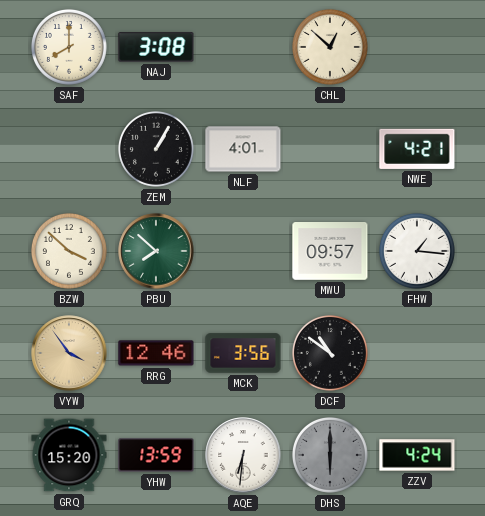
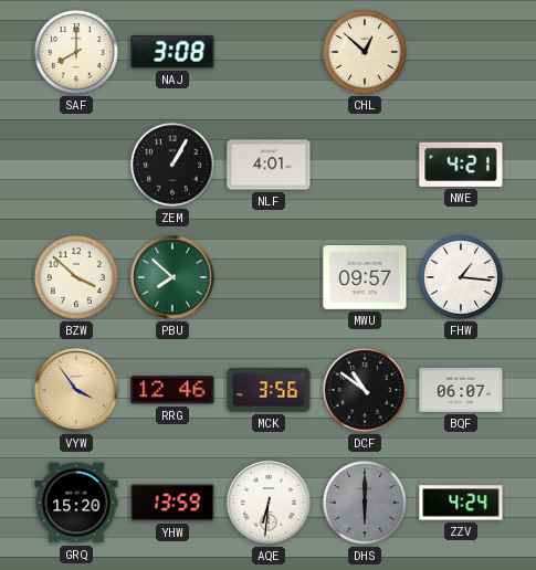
BQF: none -> 06:07
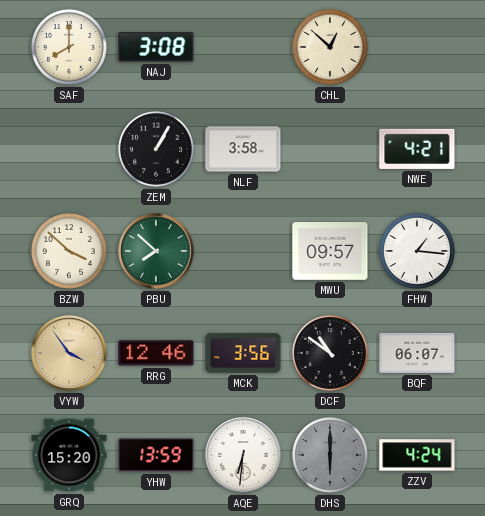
NLF: 4:01 -> 3:58
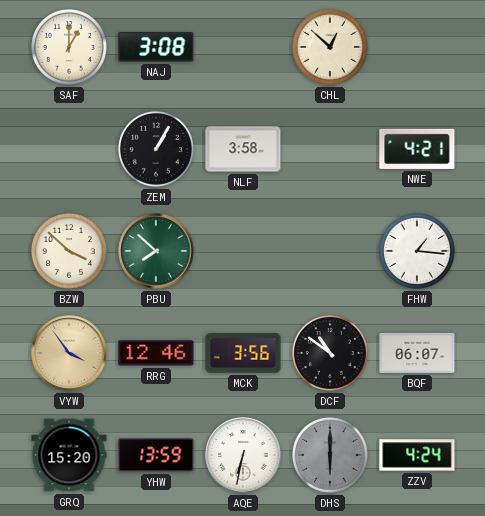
SAF: 8:00 -> 1:00
MWU: 09:57 -> none
AQE: 6:31 -> 6:32
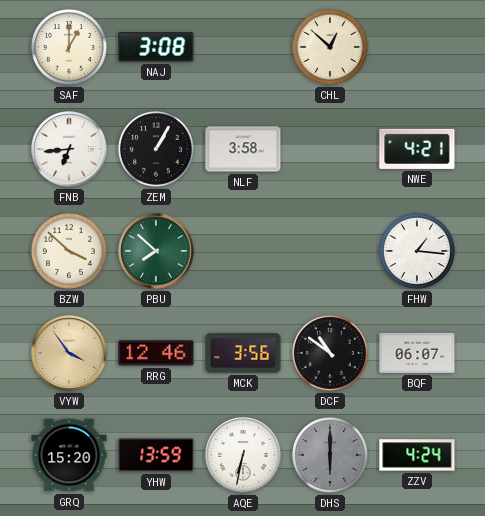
FNB: none -> 6:44
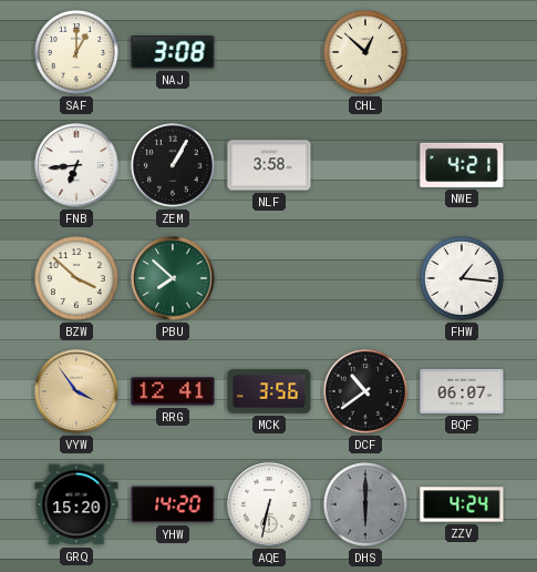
RRG: 12:46 -> 12:41
DCF: 10:51 -> 10:39
YHW: 13:59 -> 14:20
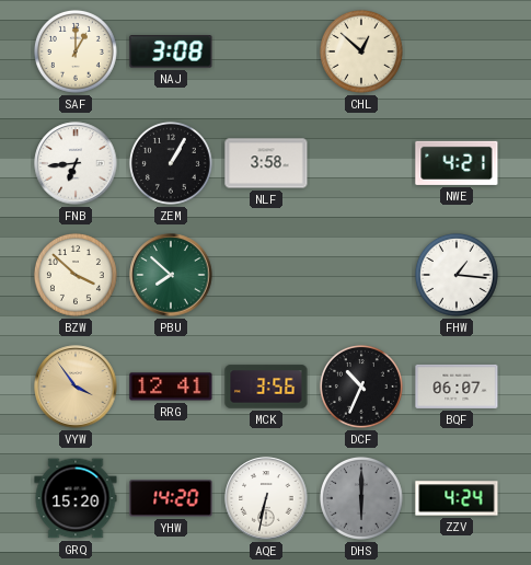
DCF: 10:39 -> 10:34
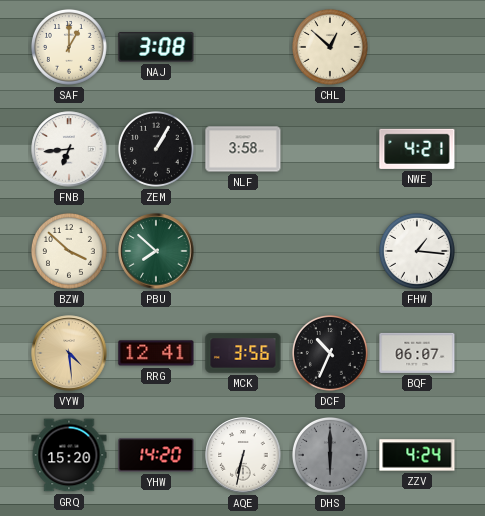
VYW: 3:54 -> 4:29
